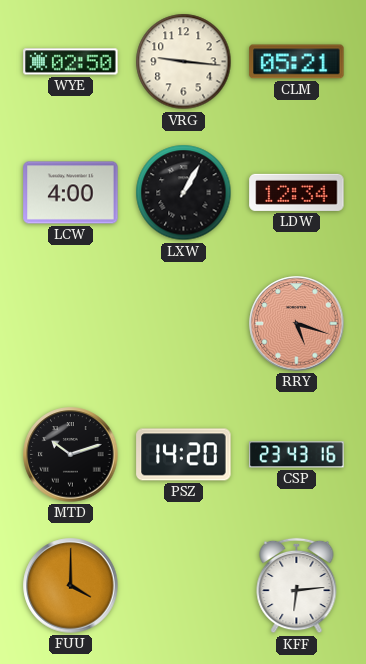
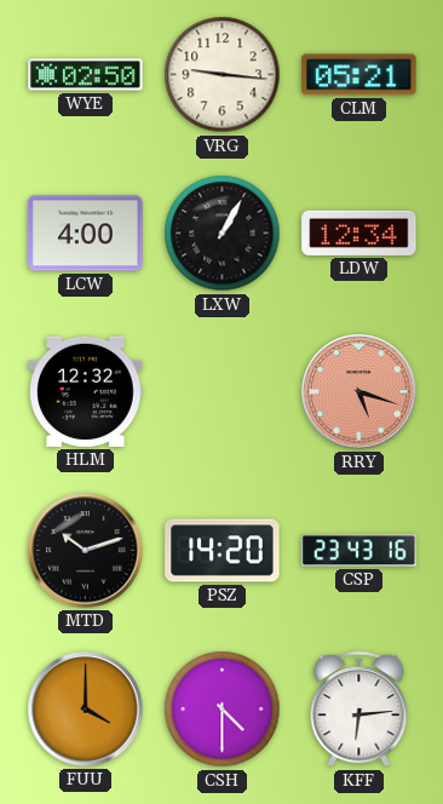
HLM: none -> 12:32
CSH: none -> 4:30
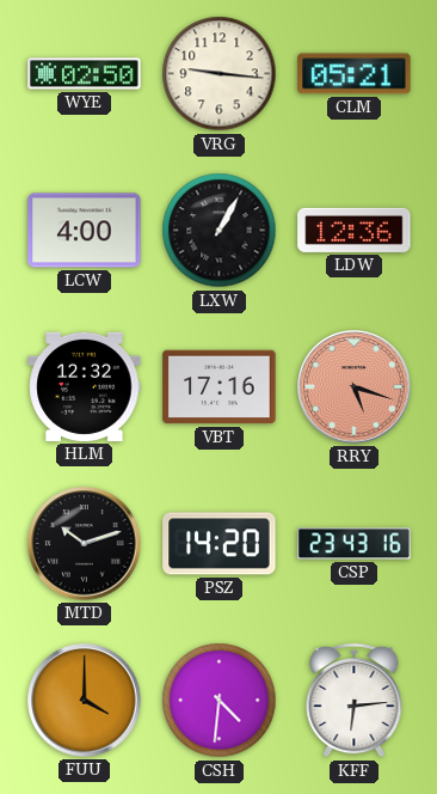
LDW: 12:34 -> 12:36
VBT: none -> 17:16
CSH: 4:30 -> 4:31
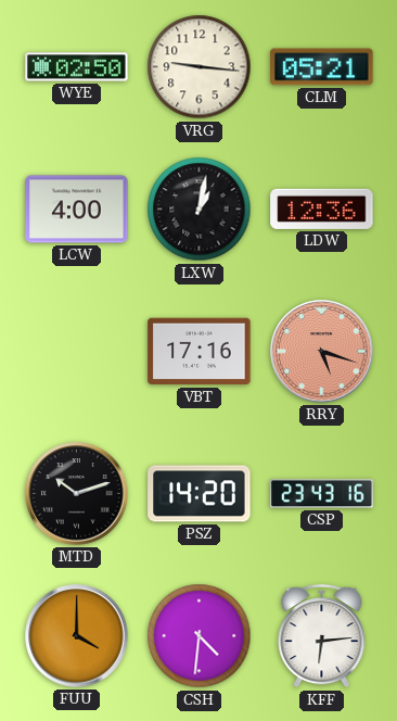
LXW: 1:05 -> 1:02
HLM: 12:32 -> none
